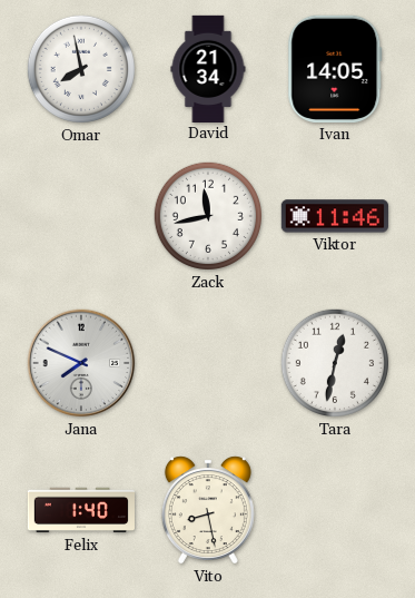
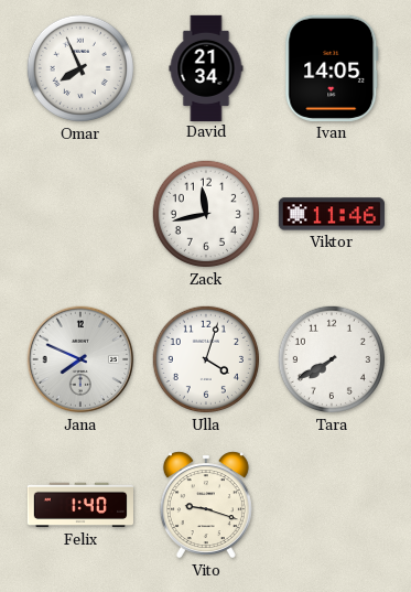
Omar: 7:58 -> 7:56
Ulla: none -> 4:03
Tara: 12:32 -> 7:40
Vito: 8:28 -> 9:18
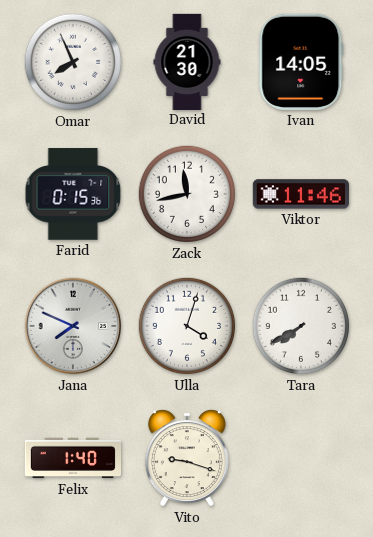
David: 21:34 -> 21:30
Farid: none -> 0:15
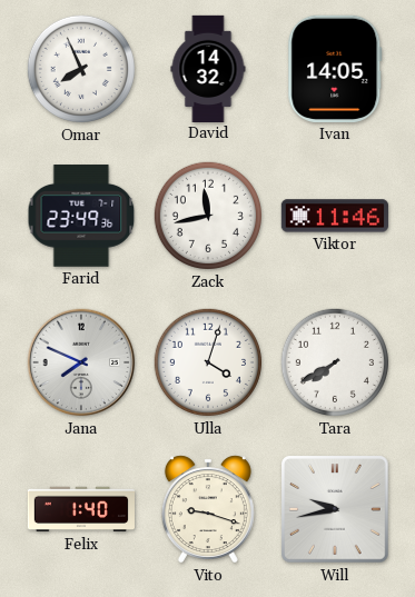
David: 21:30 -> 14:32
Farid: 0:15 -> 23:49
Will: none -> 9:43
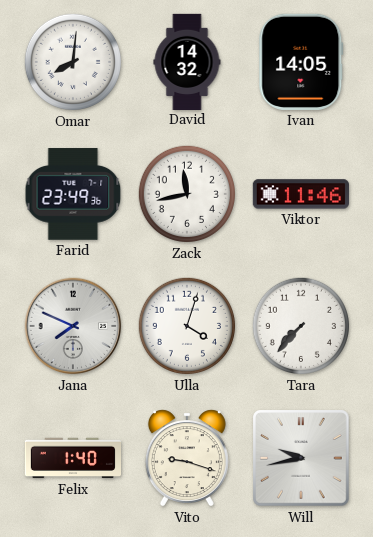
Omar: 7:56 -> 8:01
Tara: 7:40 -> 7:37
